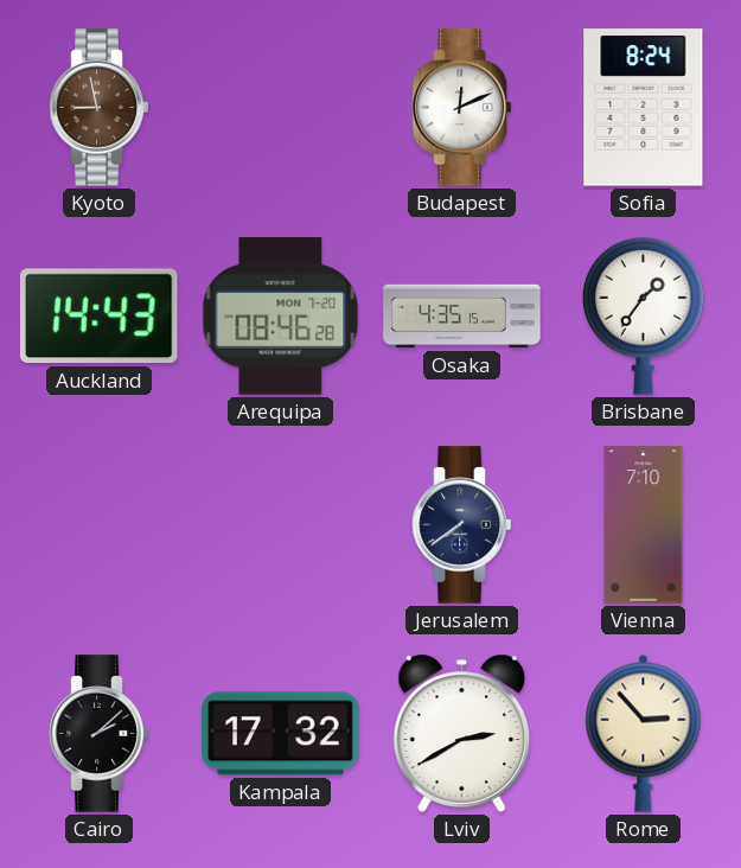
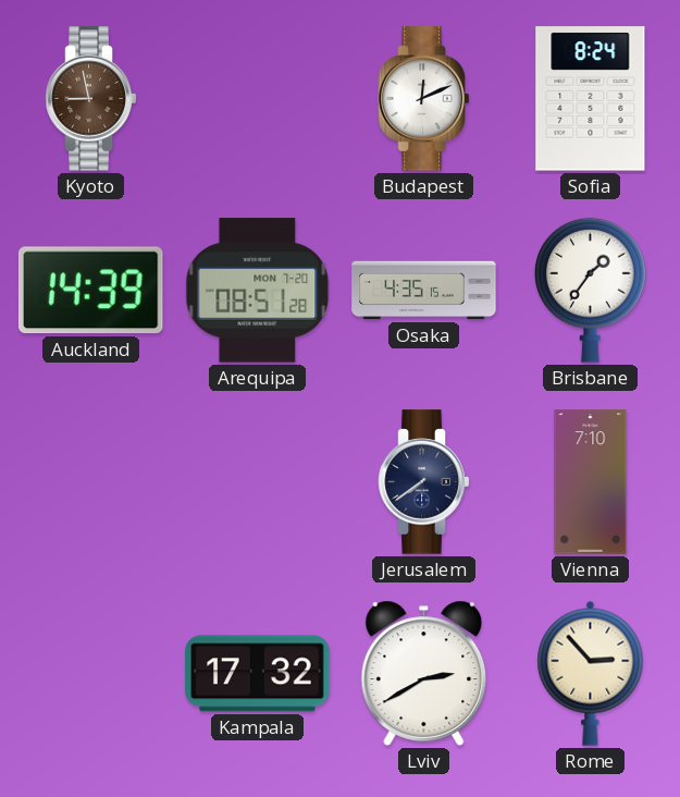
Auckland: 14:43 -> 14:39
Arequipa: 08:46 -> 08:51
Cairo: 2:08 -> none
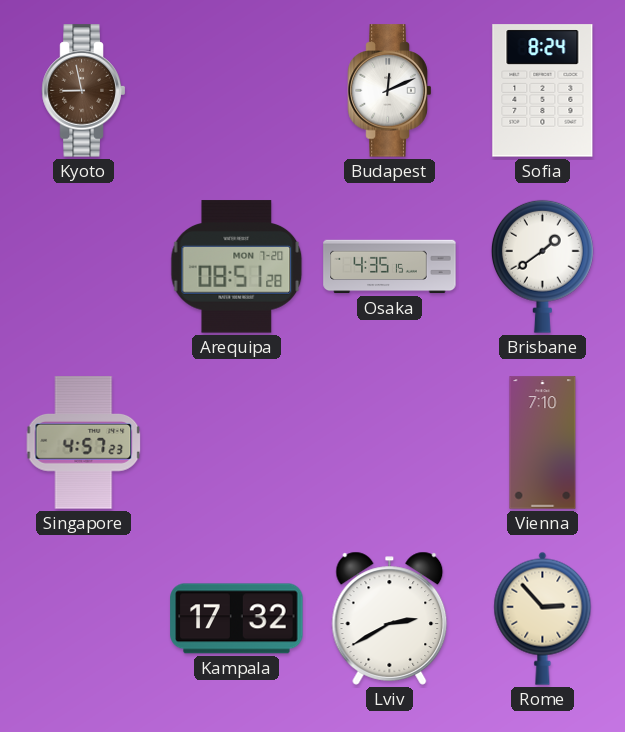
Auckland: 14:39 -> none
Brisbane: 1:36 -> 1:39
Singapore: none -> 4:57
Jerusalem: 7:39 -> none
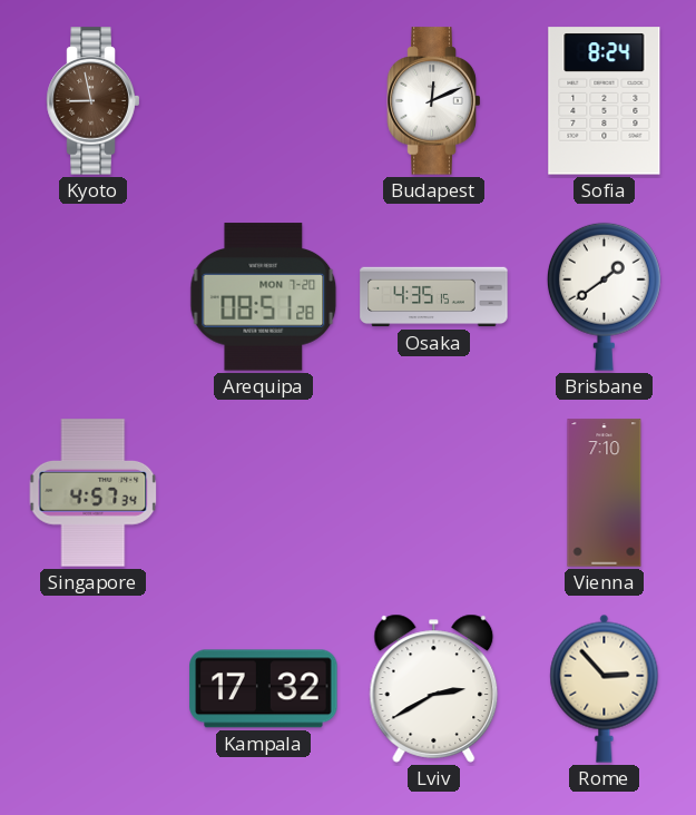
Singapore: 4:57:23 -> 4:57:34
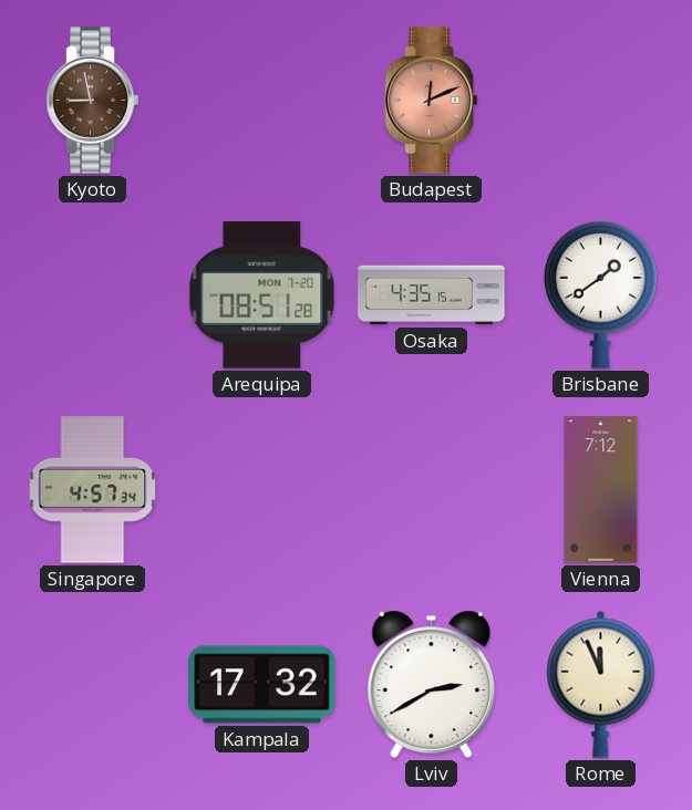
Budapest dial: white -> salmon
Sofia: 8:24 -> none
Vienna: 7:10 -> 7:12
Rome: 2:53 -> 11:56
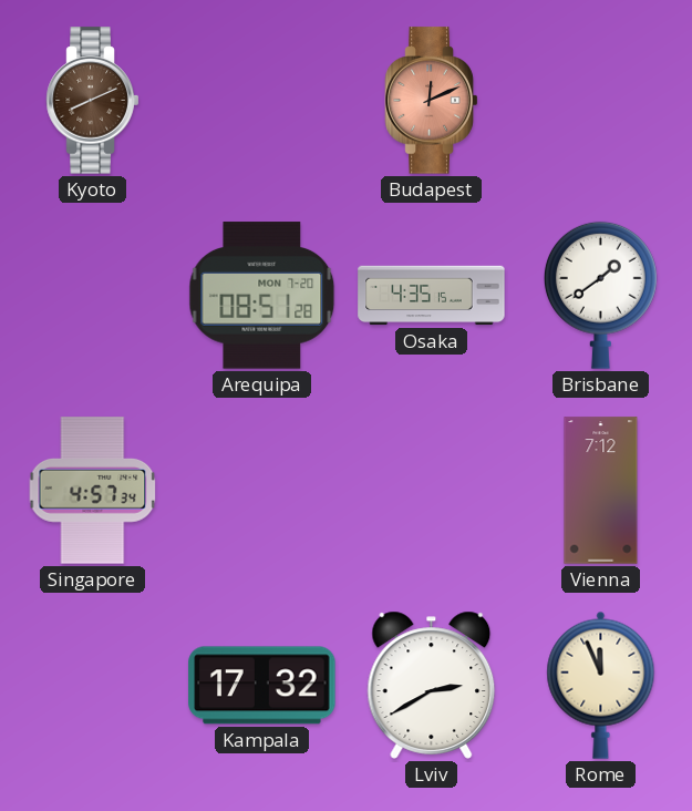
Kyoto: 8:58 -> 8:11
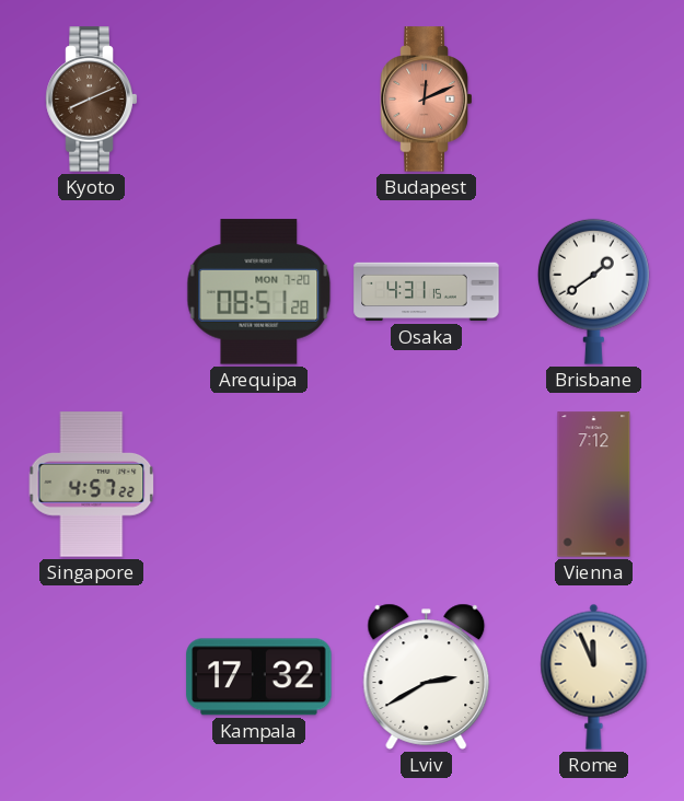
Osaka: 4:35 -> 4:31
Singapore: 4:57:34 -> 4:57:22
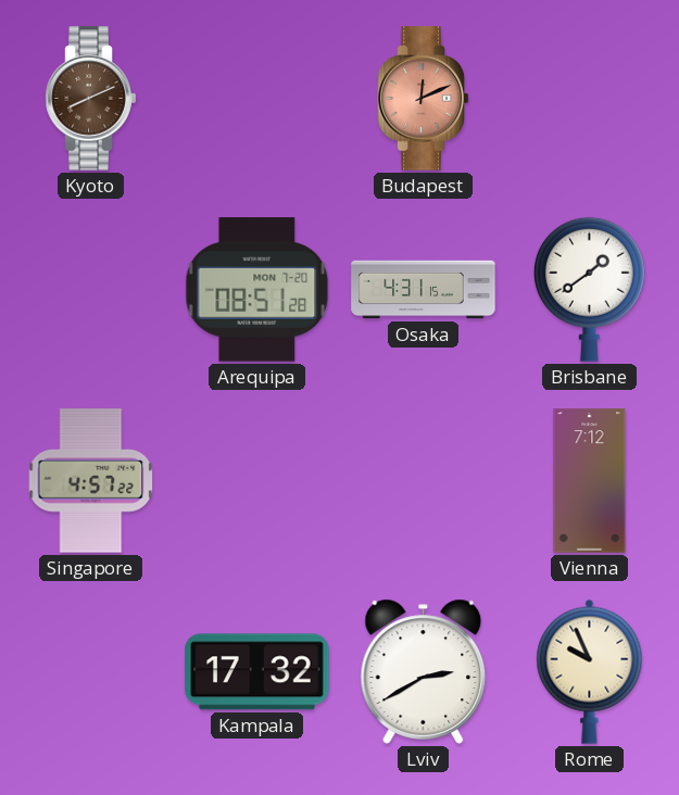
Rome: 11:56 -> 9:56
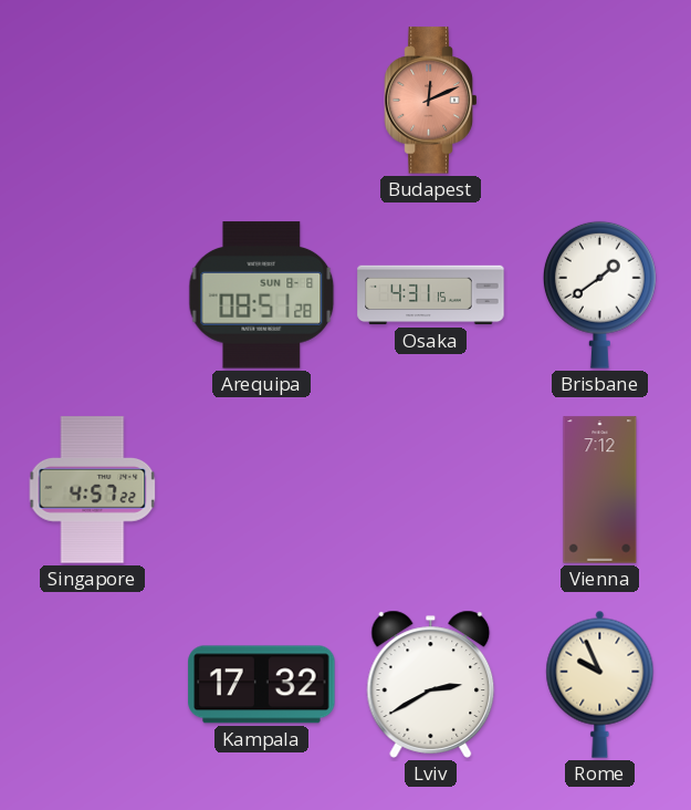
Kyoto: 8:11 -> none
Arequipa date: MON 7-20 -> SUN 8-8
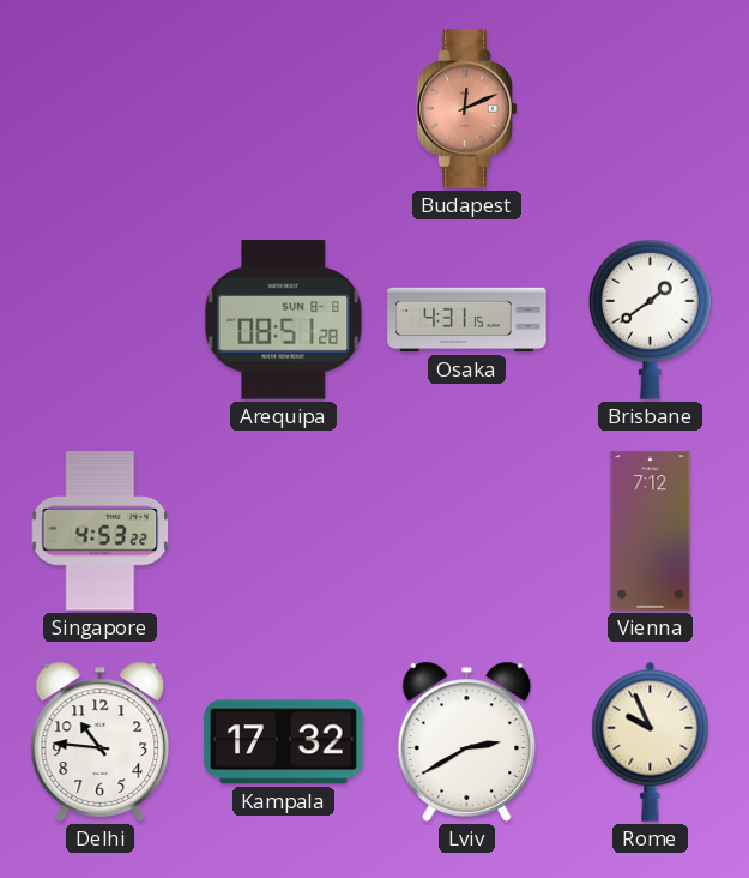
Singapore: 4:57 -> 4:53
Delhi: none -> 10:46
